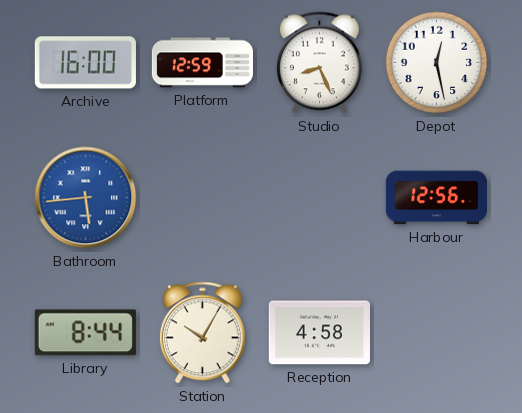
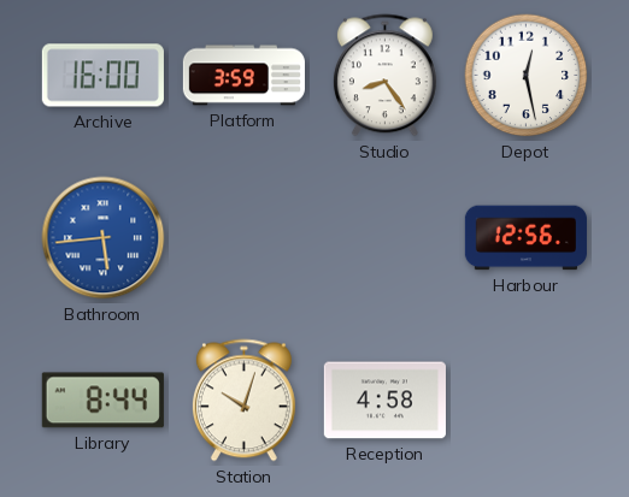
Platform: 12:59 -> 3:59
Studio: 8:26 -> 8:24
Station: 10:05 -> 10:03
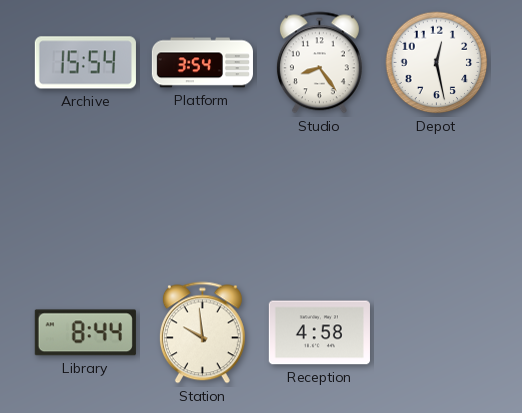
Archive: 16:00 -> 15:54
Platform: 3:59 -> 3:54
Bathroom: 5:44 -> none
Harbour: 12:56 -> none
Station: 10:03 -> 9:59
